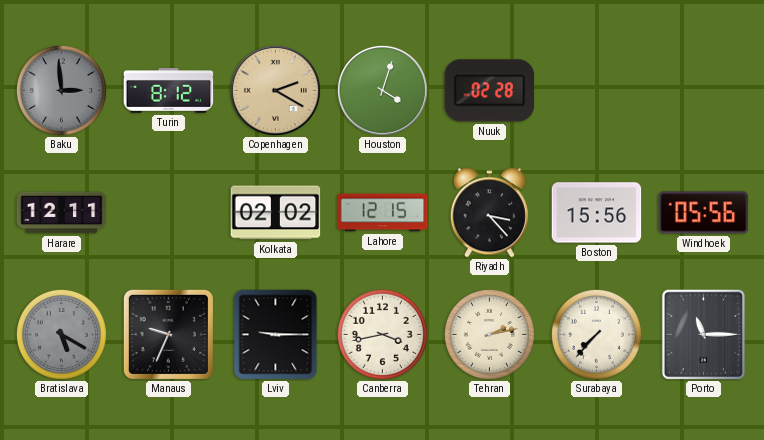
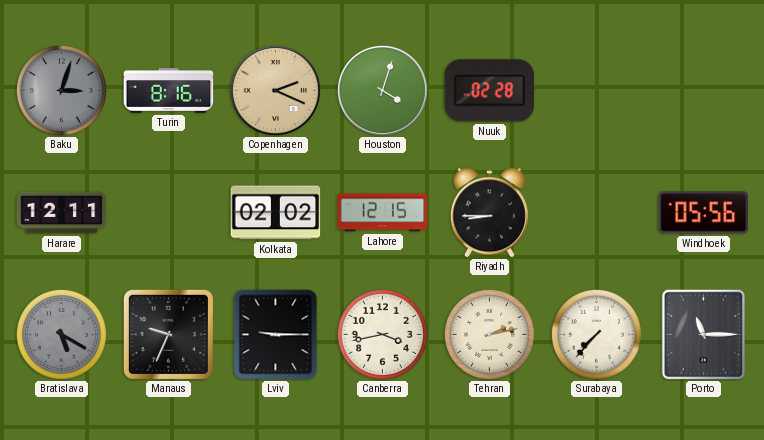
Baku: 2:59 -> 3:03
Turin: 8:12 -> 8:16
Copenhagen: 2:20 -> 2:19
Riyadh: 3:23 -> 8:45
Boston: 15:56 -> none
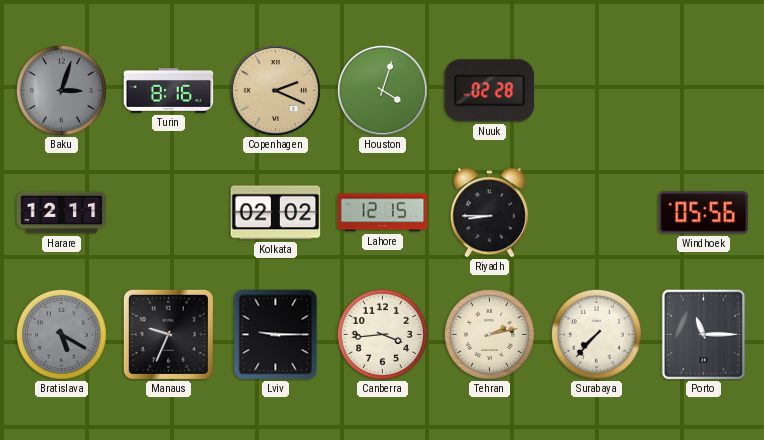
Canberra: 3:43 -> 3:44
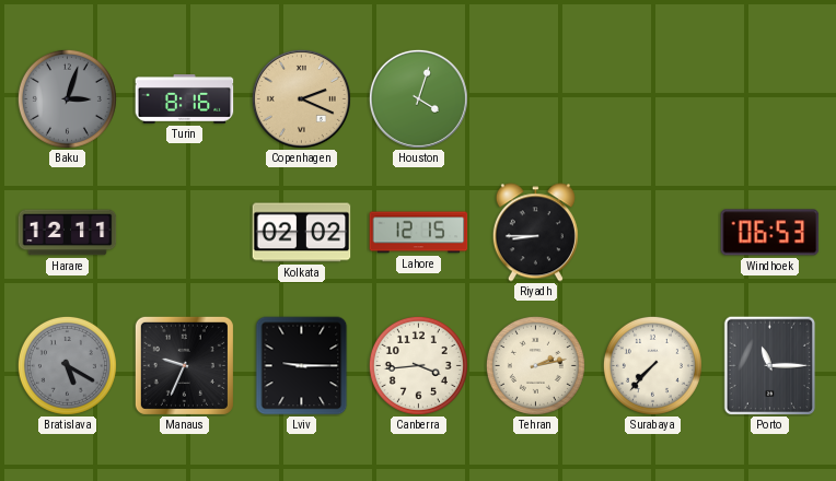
Nuuk: 02:28 -> none
Windhoek: 05:56 -> 06:53
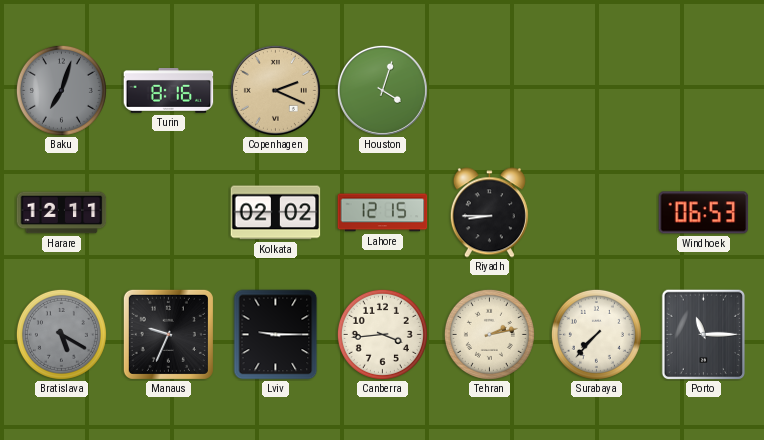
Baku: 3:03 -> 7:03
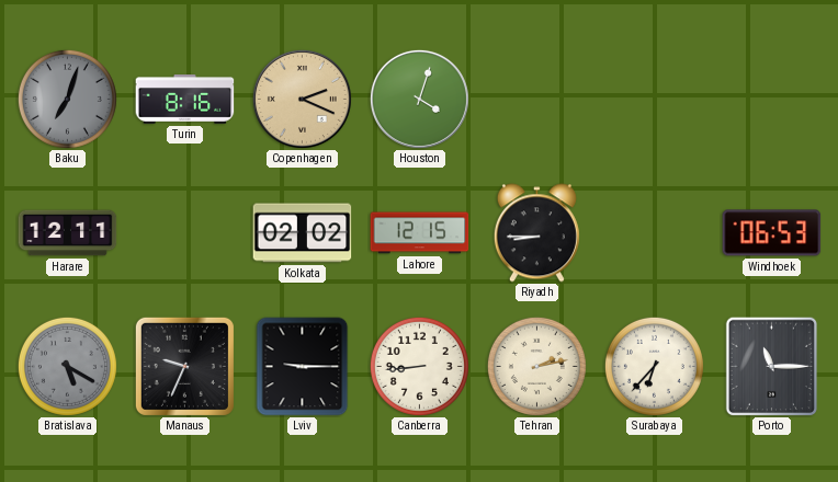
Canberra: 3:44 -> 8:44
Surabaya: 7:37 -> 6:37
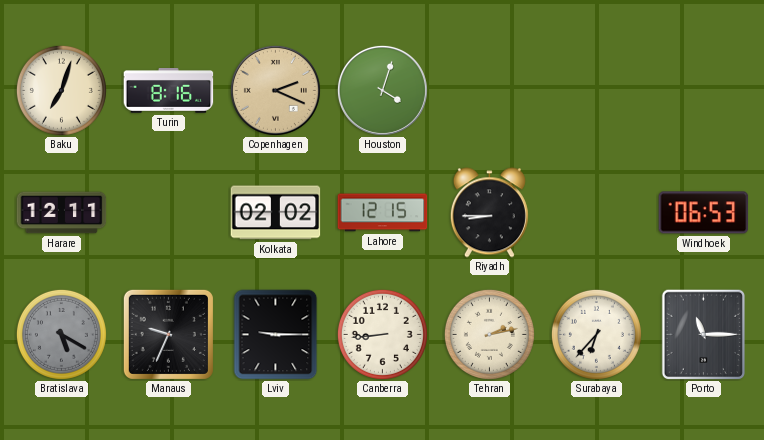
Baku dial: grey -> cream
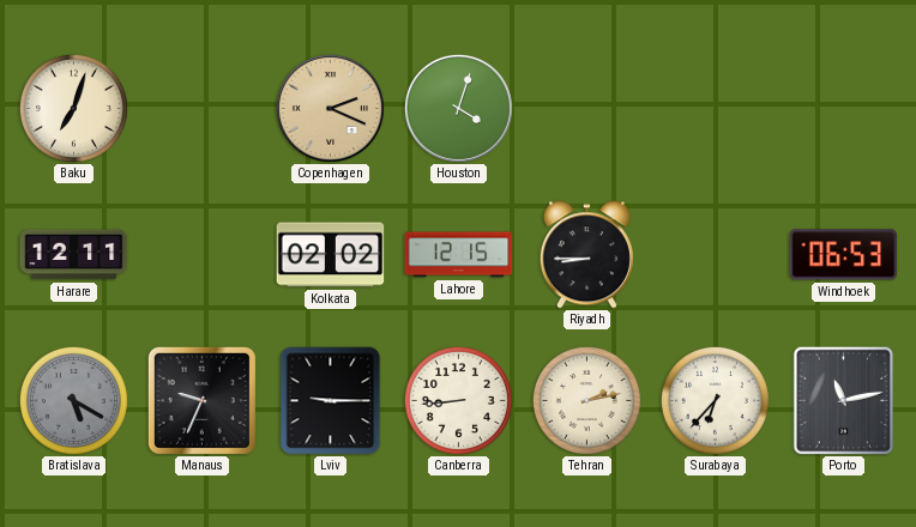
Turin: 8:16 -> none
Porto: 11:15 -> 11:13
